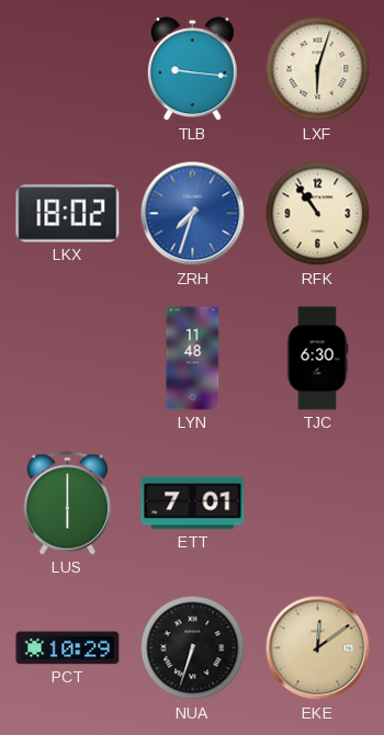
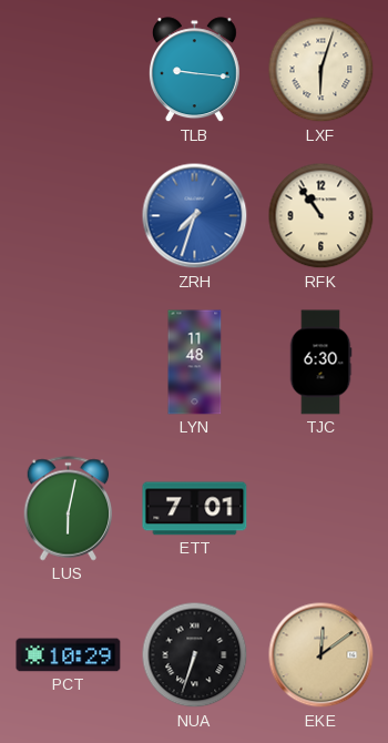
LKX: 18:02 -> none
LUS: 6:00 -> 6:02
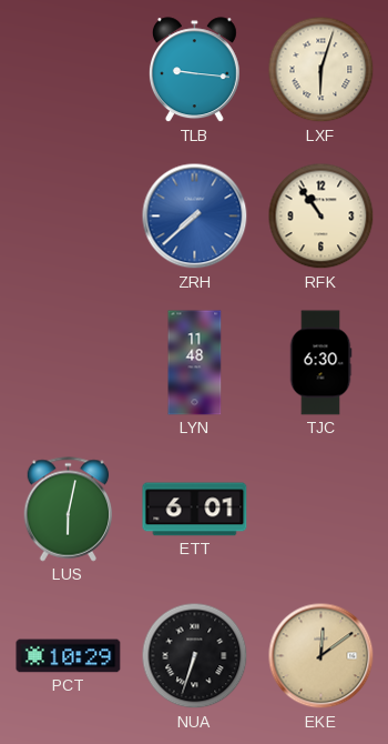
ZRH: 7:33 -> 7:38
ETT: 7:01 -> 6:01
